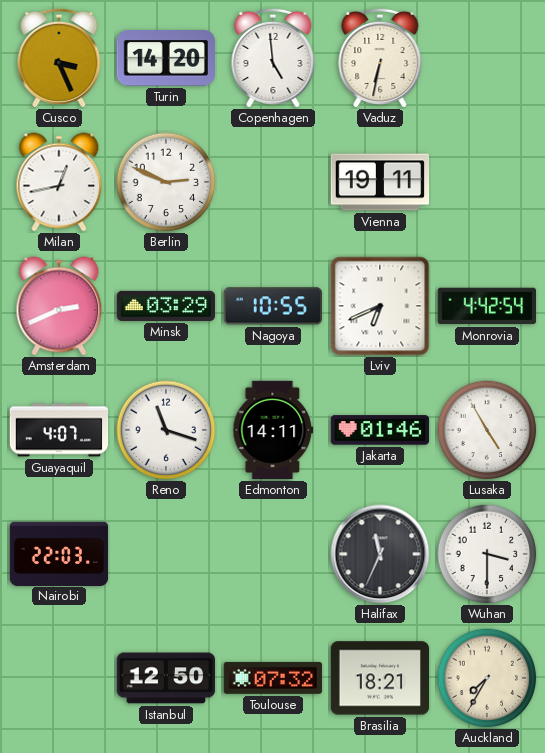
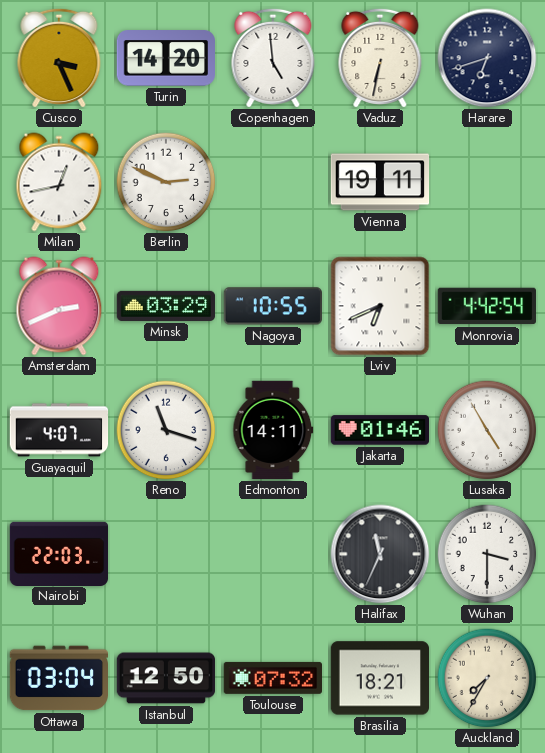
Harare: none -> 6:42
Ottawa: none -> 03:04
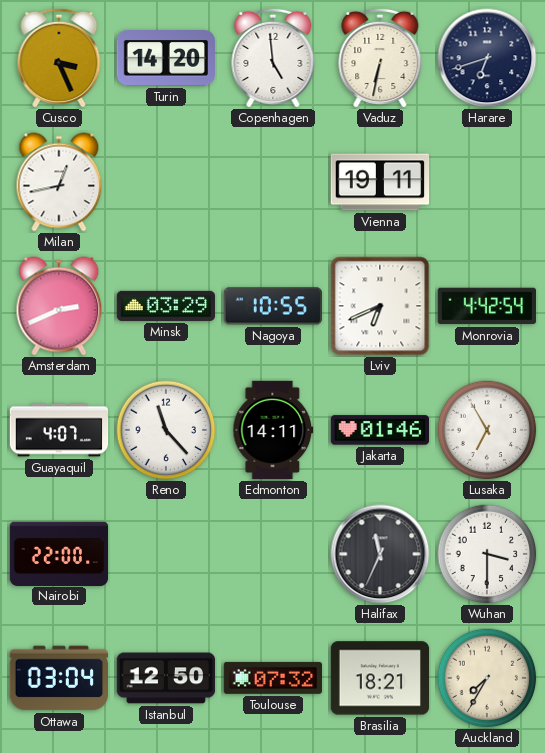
Berlin: 2:49 -> none
Reno: 11:18 -> 11:23
Lusaka: 4:55 -> 6:55
Nairobi: 22:03 -> 22:00
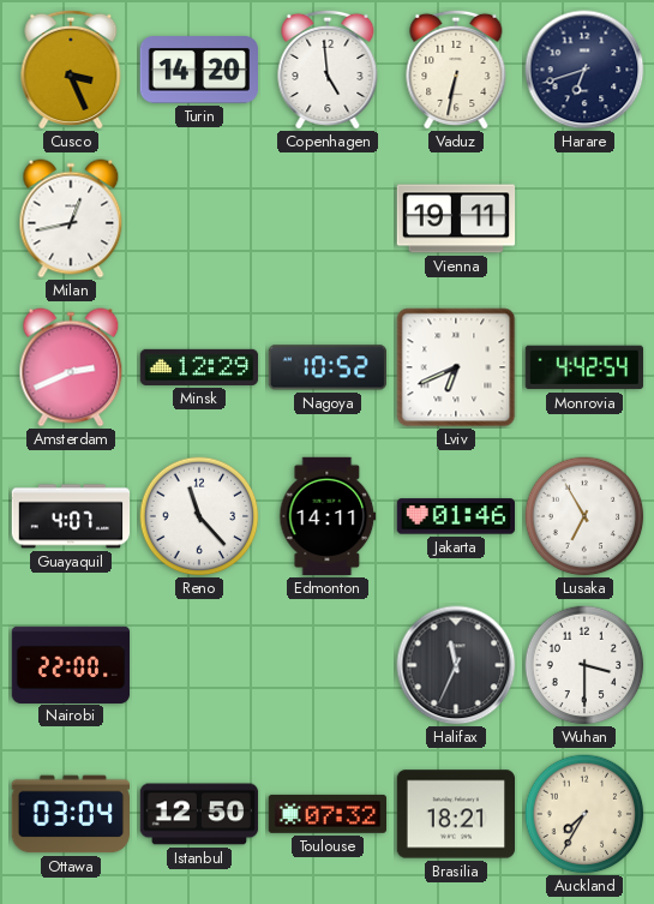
Minsk: 03:29 -> 12:29
Nagoya: 10:55 -> 10:52
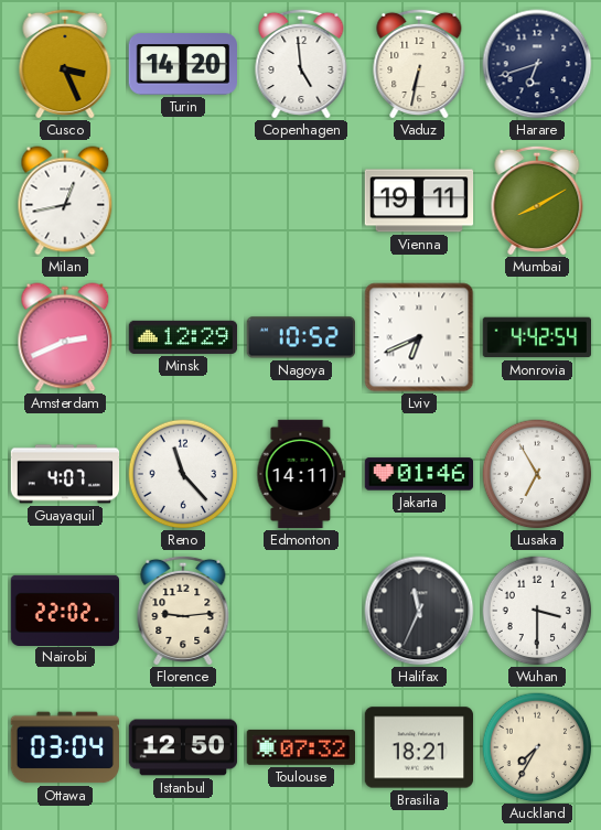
Mumbai: none -> 8:10
Nairobi: 22:00 -> 22:02
Florence: none -> 9:14
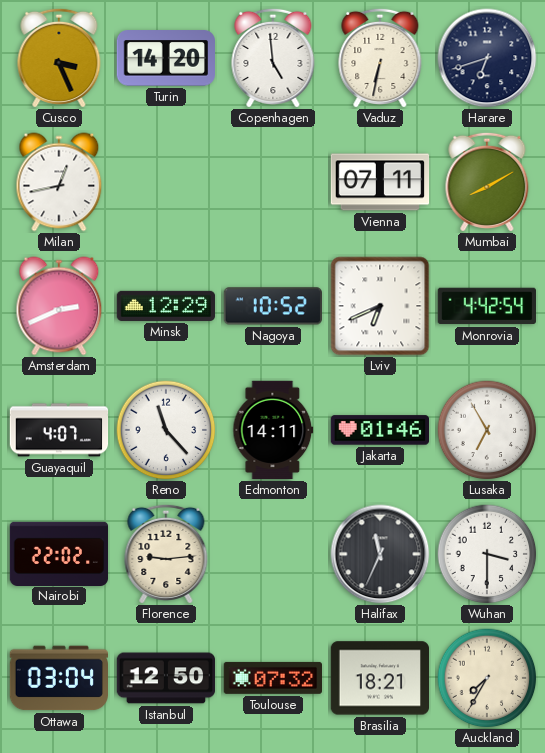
Vienna: 19:11 -> 07:11
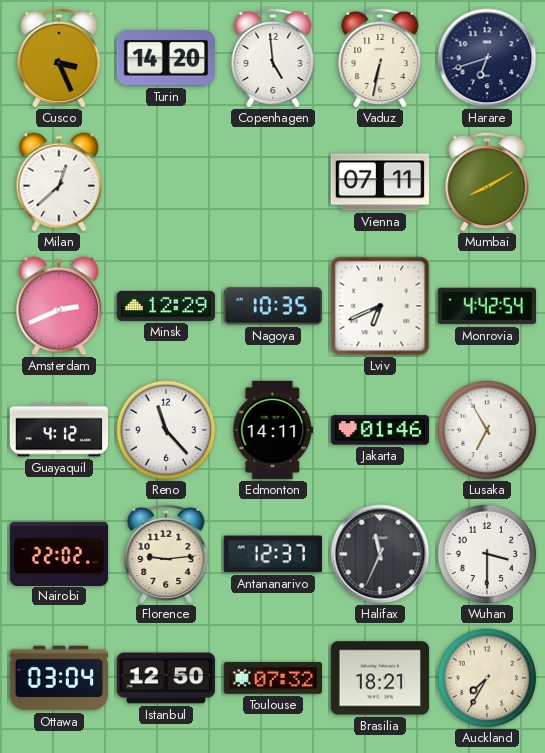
Milan: 12:43 -> 12:38
Nagoya: 10:52 -> 10:35
Guayaquil: 4:07 -> 4:12
Antananarivo: none -> 12:37
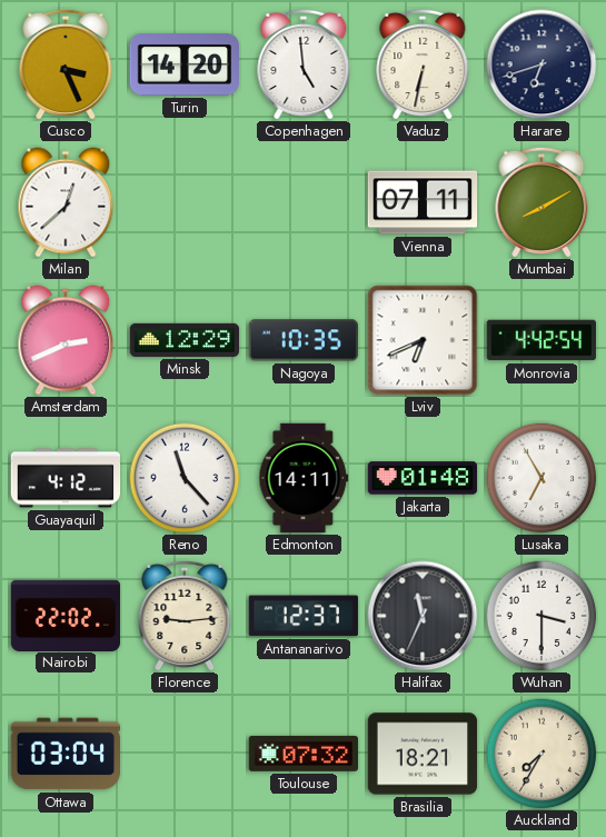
Jakarta: 01:46 -> 01:48
Istanbul: 12:50 -> none
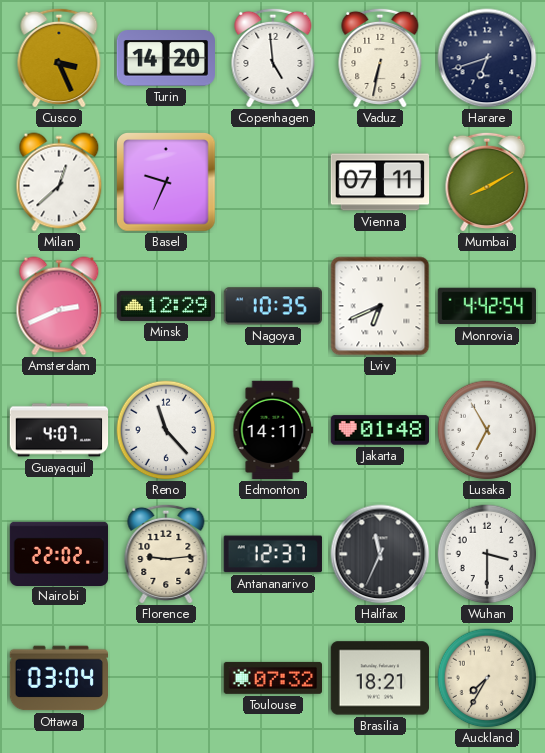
Basel: none -> 9:34
Guayaquil: 4:12 -> 4:07
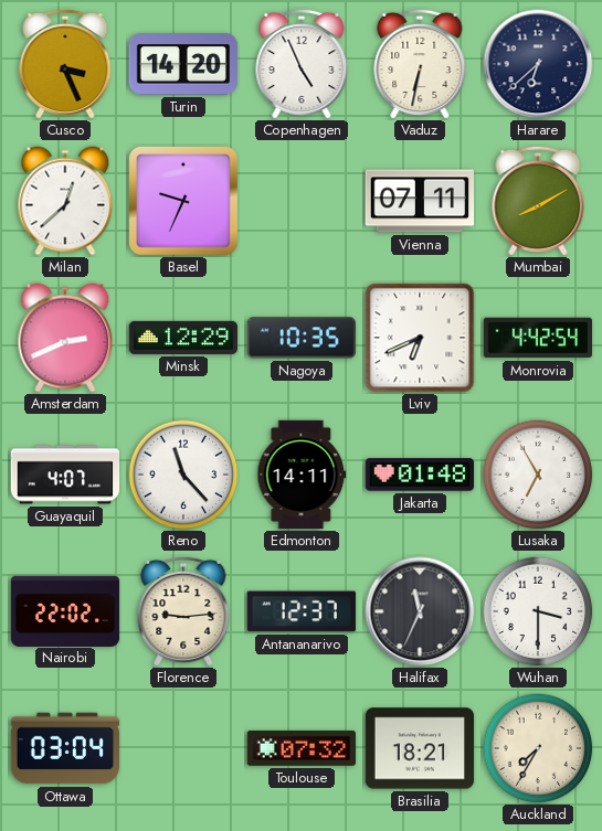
Copenhagen: 4:59 -> 4:56
Harare: 6:42 -> 6:38
